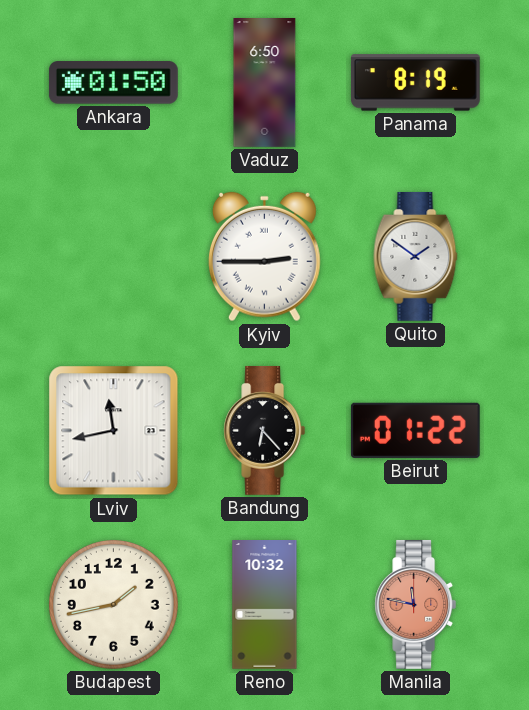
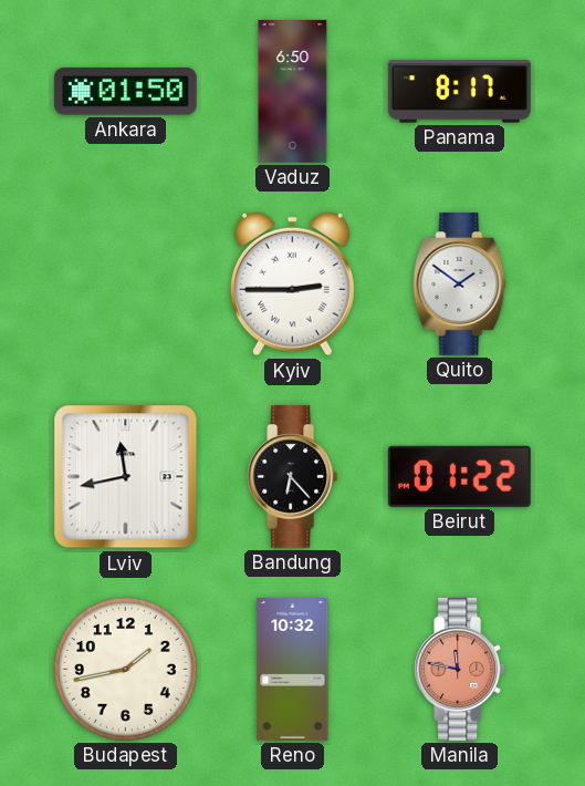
Panama: 8:19 -> 8:17
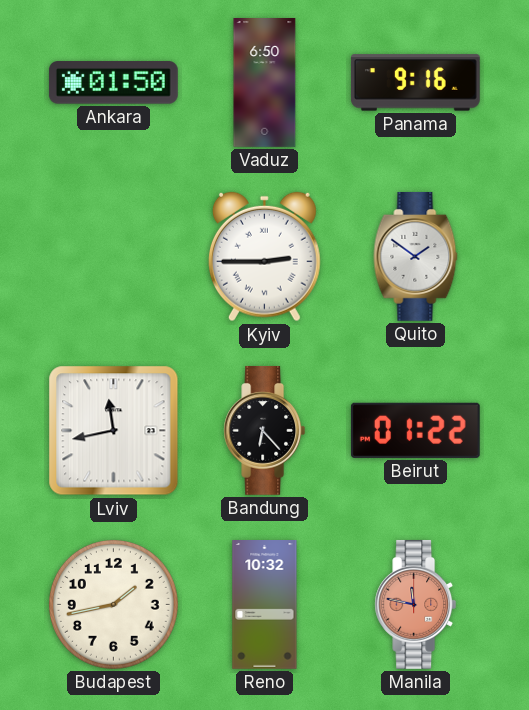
Panama: 8:17 -> 9:16
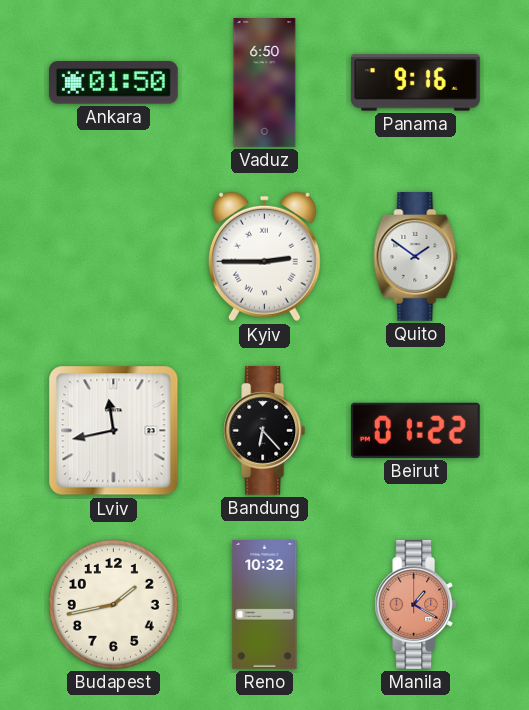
Manila: 11:47 -> 1:20
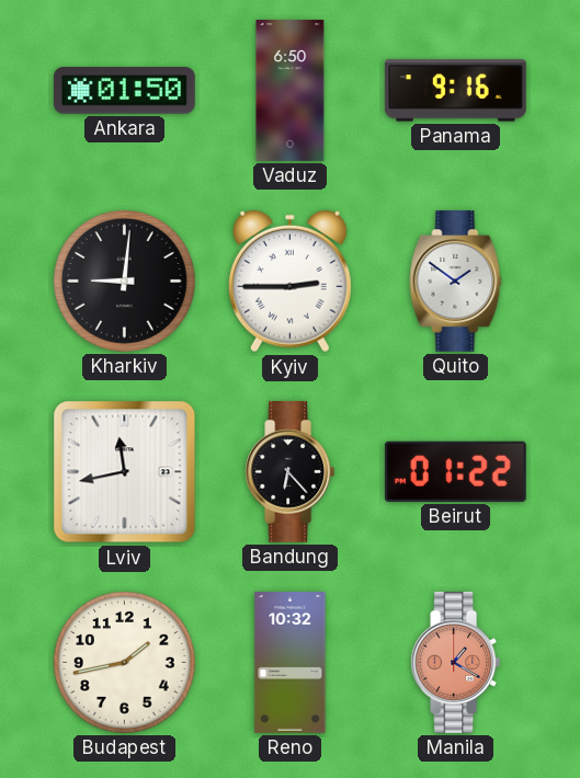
Kharkiv: none -> 9:01
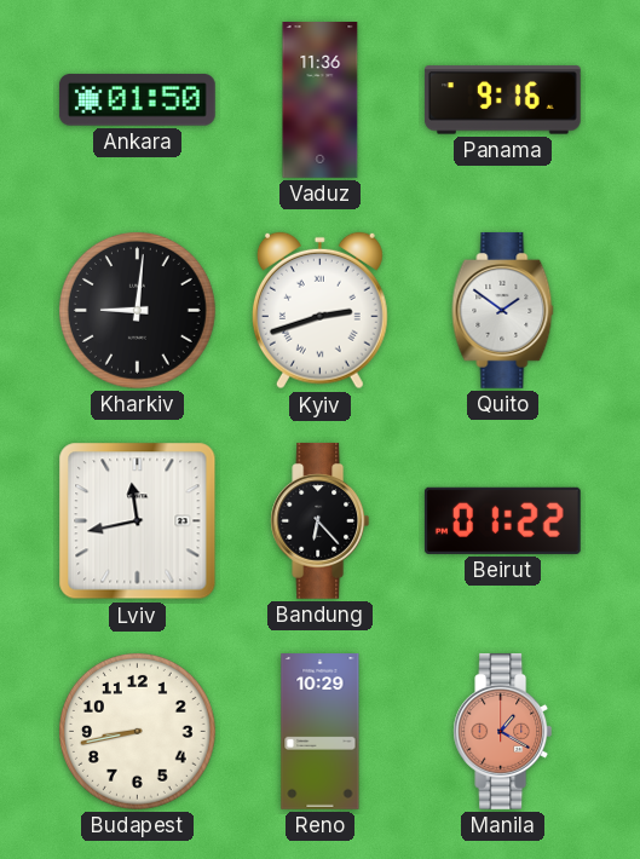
Vaduz: 6:50 -> 11:36
Kyiv: 2:45 -> 2:42
Budapest: 1:43 -> 8:43
Reno: 10:32 -> 10:29
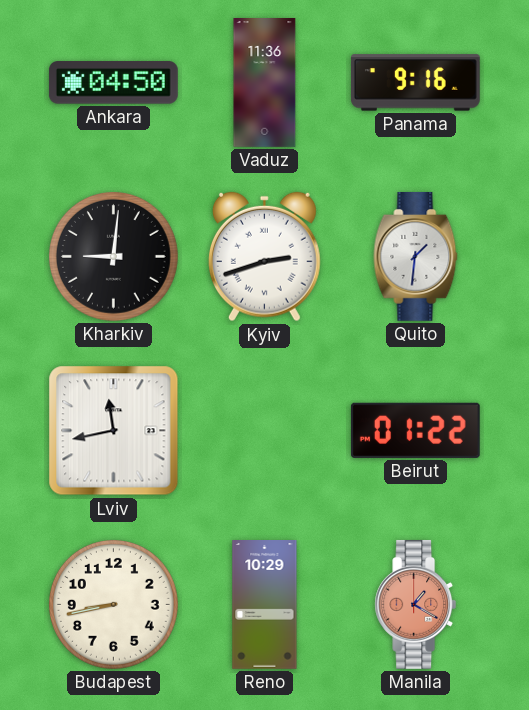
Ankara: 01:50 -> 04:50
Quito: 1:51 -> 1:31
Bandung: 6:23 -> none
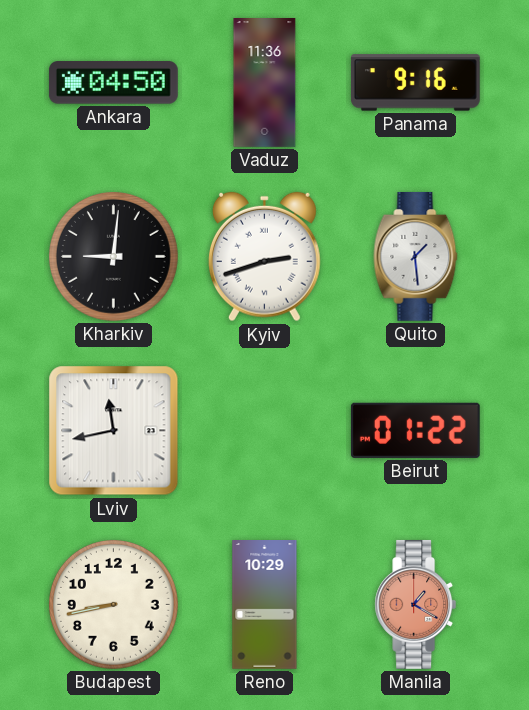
Quito: 1:31 -> 1:29
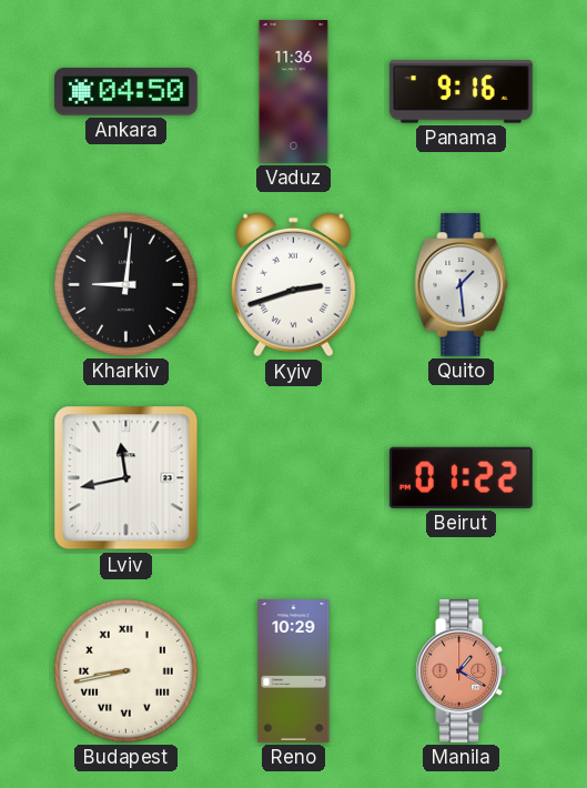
Budapest numerals: Arabic -> Roman
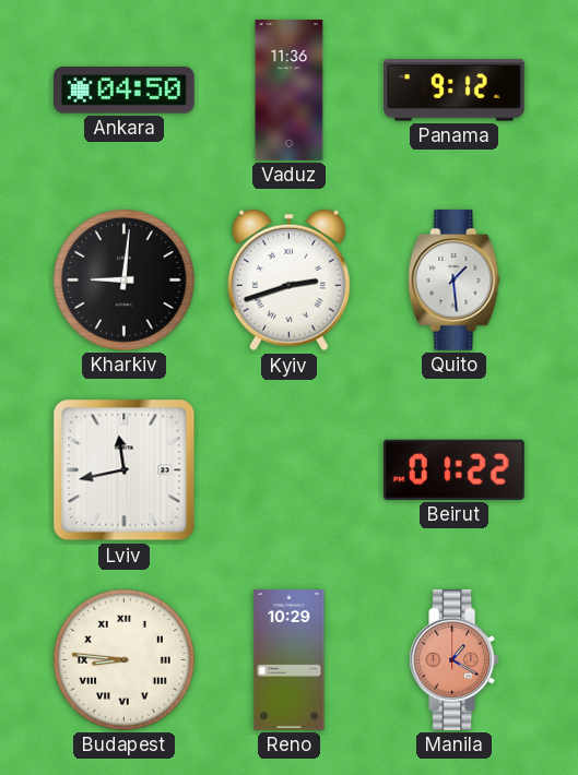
Panama: 9:16 -> 9:12
Budapest: 8:43 -> 8:46
